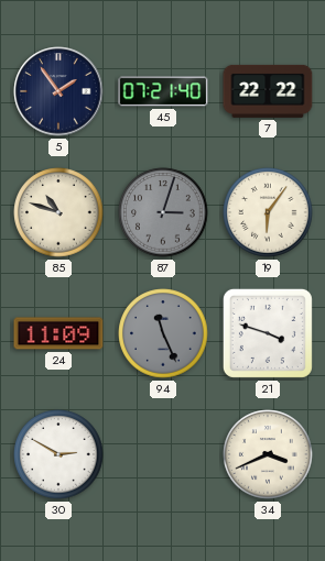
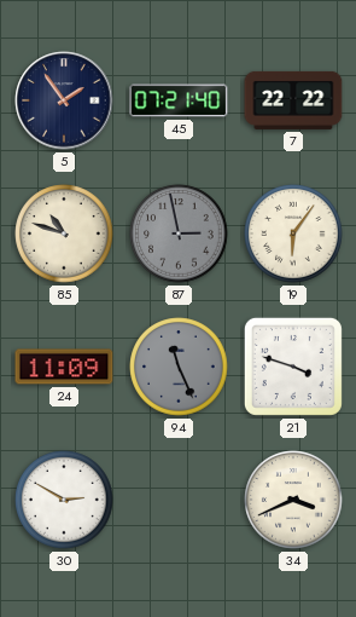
87: 3:03 -> 2:58
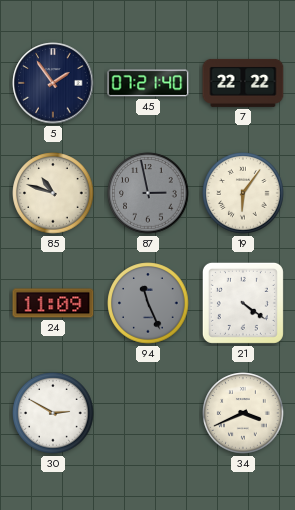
21: 3:48 -> 4:21
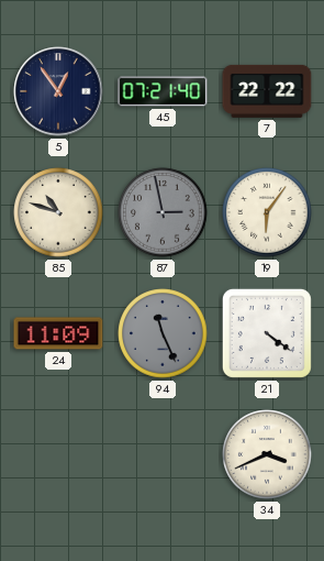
5: 1:54 -> 12:54
30: 2:50 -> none
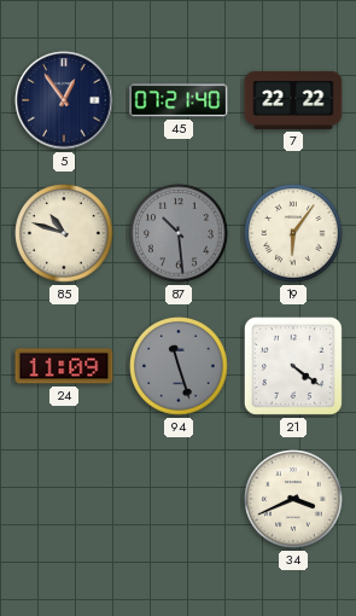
87: 2:58 -> 10:29
94: 11:26 -> 11:27
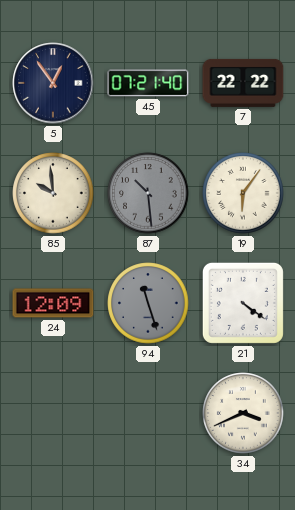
85: 10:48 -> 9:59
24: 11:09 -> 12:09
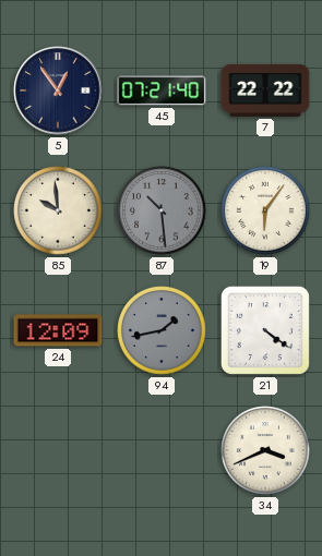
94: 11:27 -> 1:43
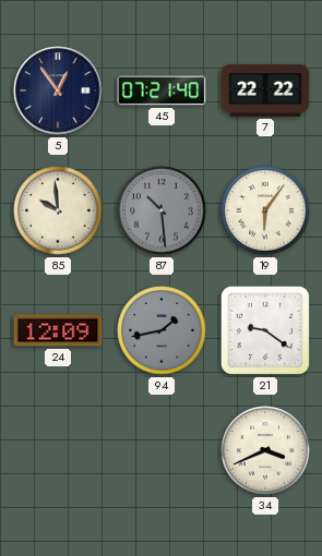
21: 4:21 -> 9:21
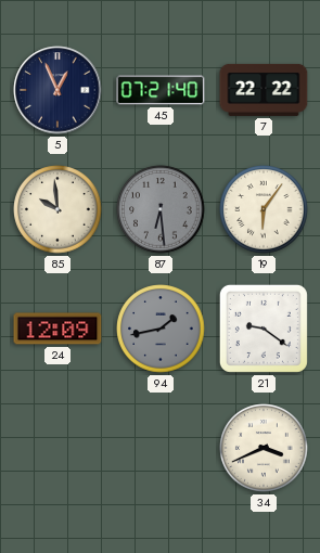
5: 12:54 -> 12:56
87: 10:29 -> 6:29
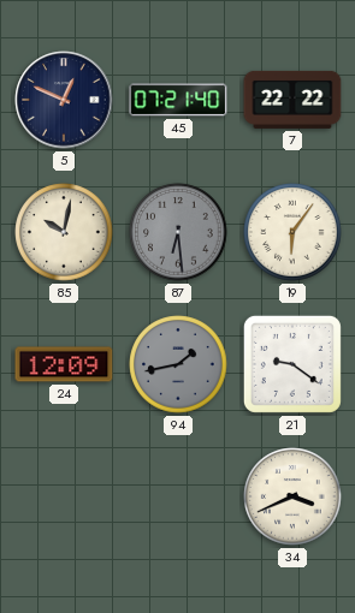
5: 12:56 -> 12:49
85: 9:59 -> 10:02
